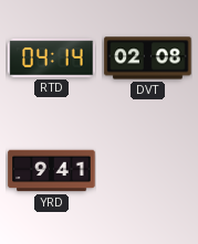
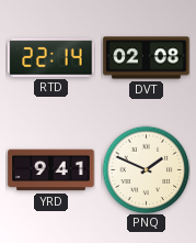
RTD: 04:14 -> 22:14
PNQ: none -> 1:49
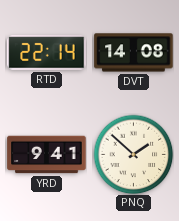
DVT: 02:08 -> 14:08
PNQ: 1:49 -> 1:52
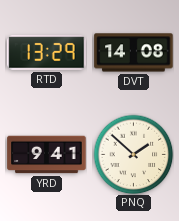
RTD: 22:14 -> 13:29
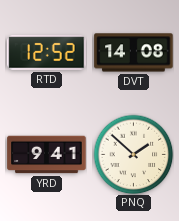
RTD: 13:29 -> 12:52
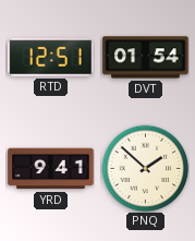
RTD: 12:52 -> 12:51
DVT: 14:08 -> 01:54
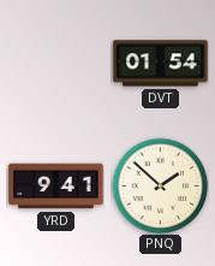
RTD: 12:51 -> none
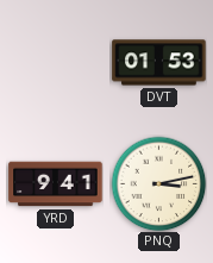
DVT: 01:54 -> 01:53
PNQ: 1:52 -> 3:13
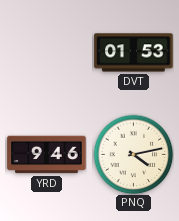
YRD: 9:41 -> 9:46
PNQ: 3:13 -> 4:13
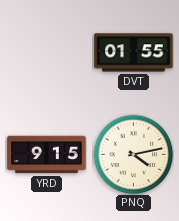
DVT: 01:53 -> 01:55
YRD: 9:46 -> 9:15
